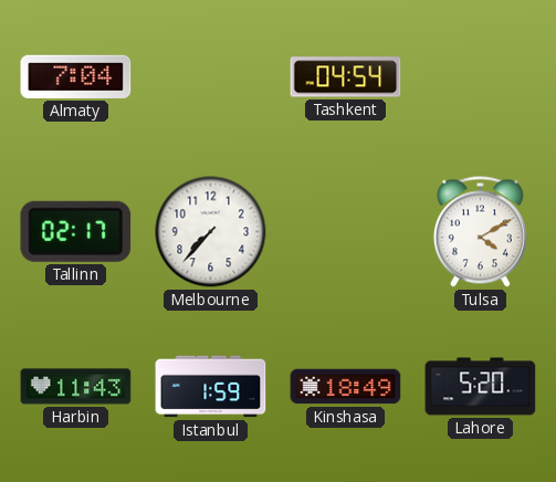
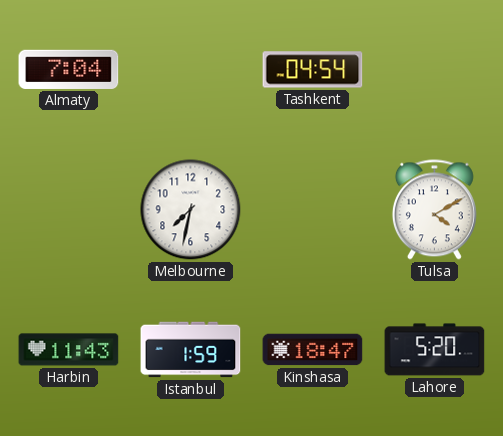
Tallinn: 02:17 -> none
Melbourne: 7:37 -> 7:32
Kinshasa: 18:49 -> 18:47
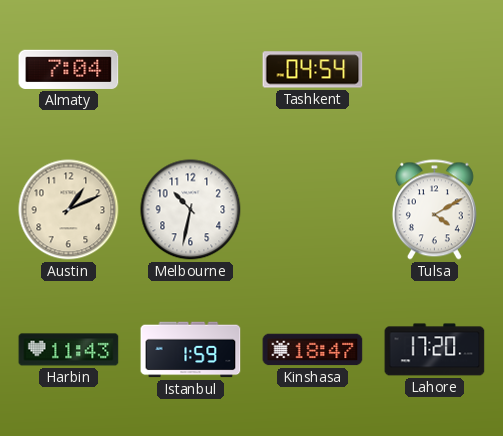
Austin: none -> 1:11
Melbourne: 7:32 -> 10:32
Lahore: 5:20 -> 17:20
